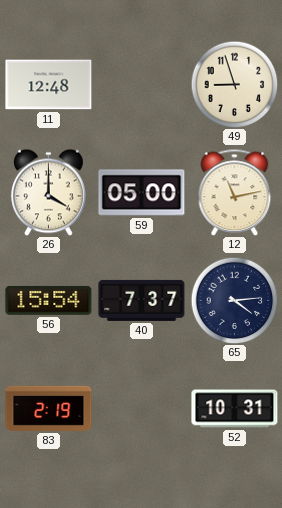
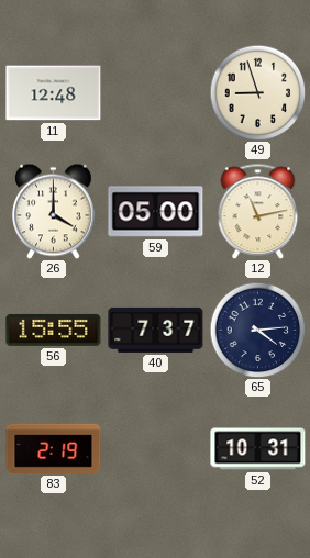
56: 15:54 -> 15:55
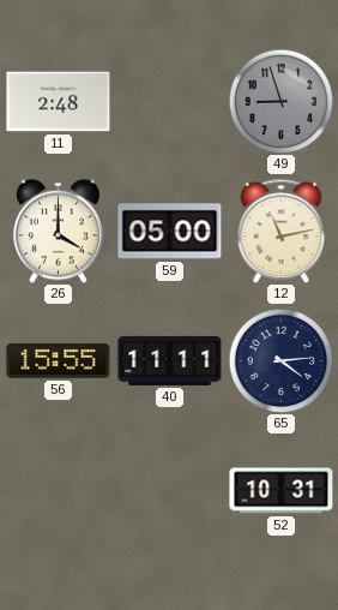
11: 12:48 -> 2:48
49 dial: cream -> grey
40: 7:37 -> 11:11
83: 2:19 -> none
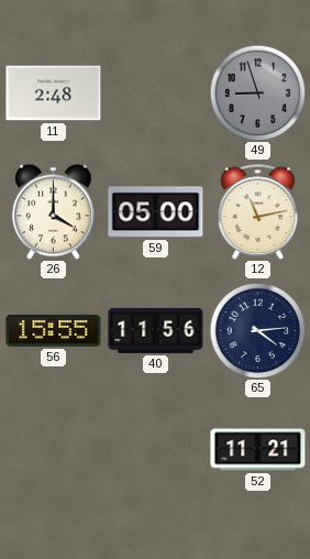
40: 11:11 -> 11:56
52: 10:31 -> 11:21
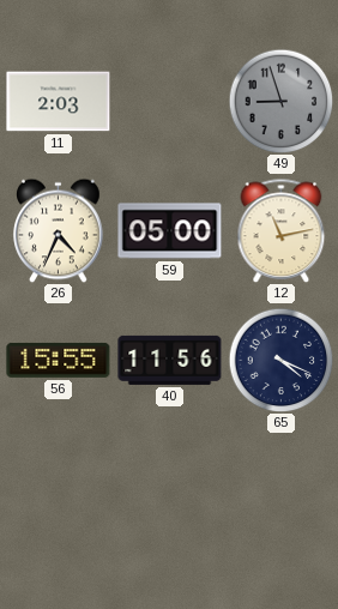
11: 2:48 -> 2:03
26: 4:00 -> 4:34
65: 4:14 -> 4:19
52: 11:21 -> none
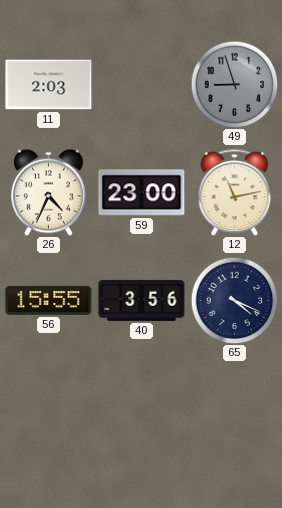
59: 05:00 -> 23:00
40: 11:56 -> 3:56
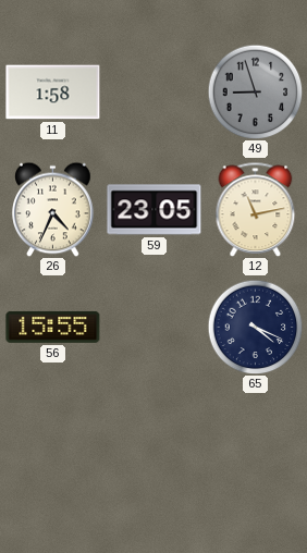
11: 2:03 -> 1:58
59: 23:00 -> 23:05
40: 3:56 -> none
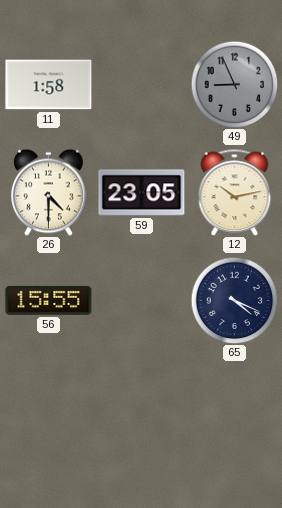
49: 8:57 -> 8:56
26: 4:34 -> 4:30
12: 11:13 -> 10:13
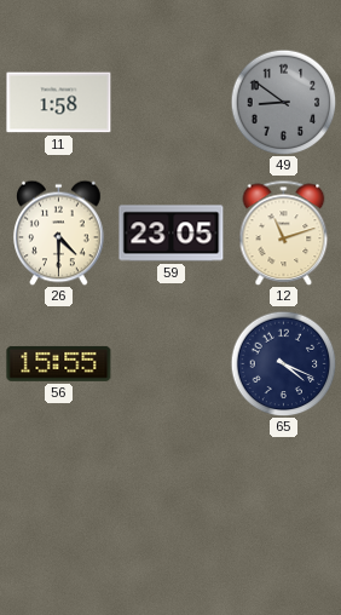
49: 8:56 -> 8:51
12: 10:13 -> 11:12
